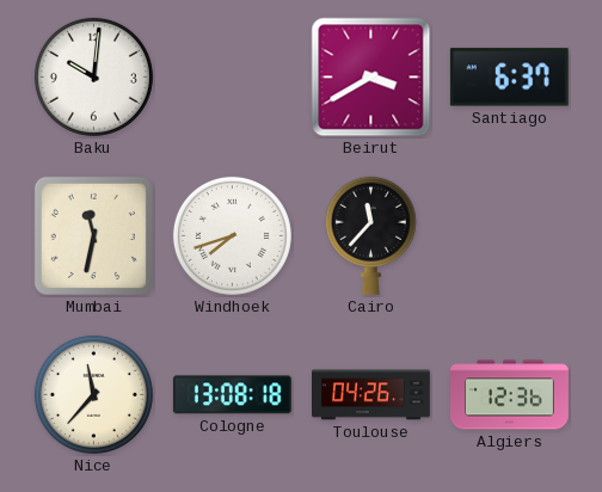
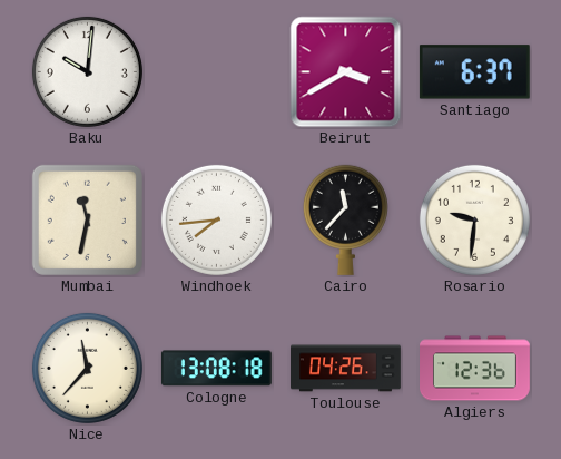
Windhoek: 7:42 -> 7:44
Rosario: none -> 9:31
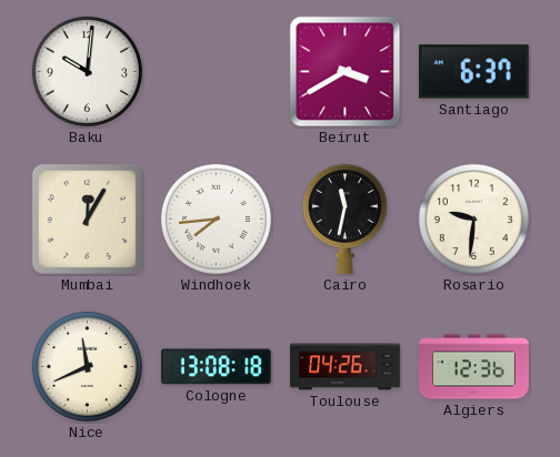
Mumbai: 11:32 -> 12:05
Cairo: 11:37 -> 11:32
Nice: 11:37 -> 11:41
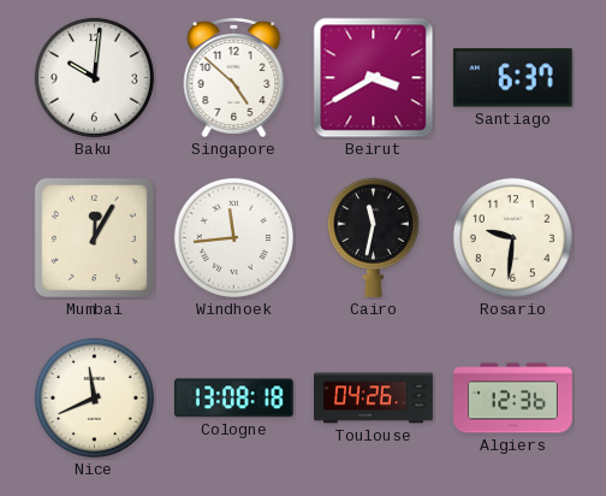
Singapore: none -> 4:52
Windhoek: 7:44 -> 11:44
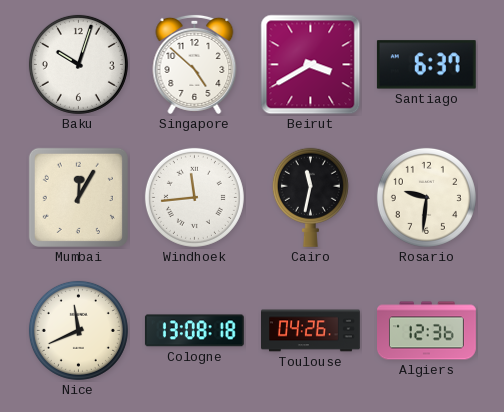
Baku: 10:01 -> 10:03
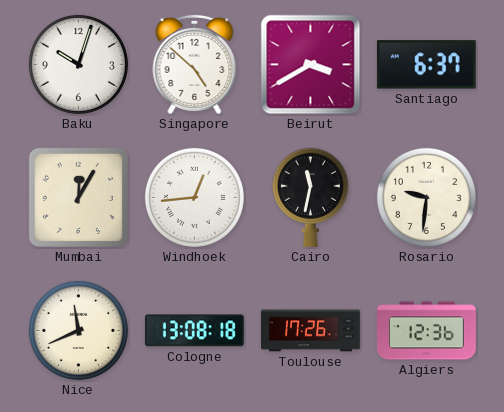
Windhoek: 11:44 -> 12:44
Toulouse: 04:26 -> 17:26
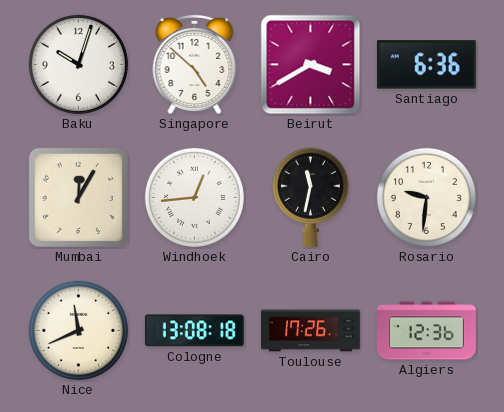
Santiago: 6:37 -> 6:36
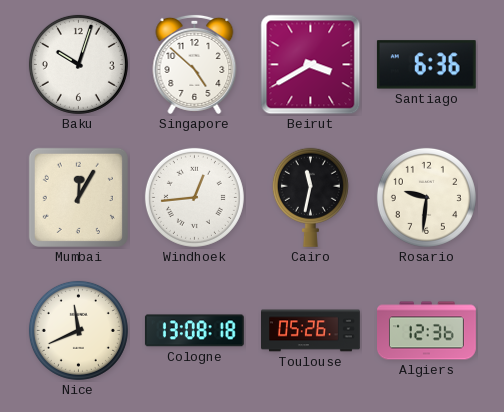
Toulouse: 17:26 -> 05:26
